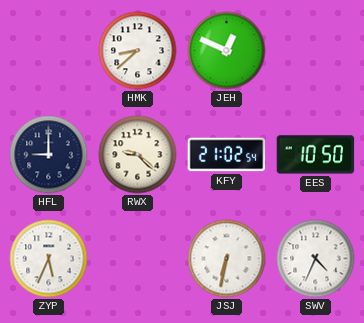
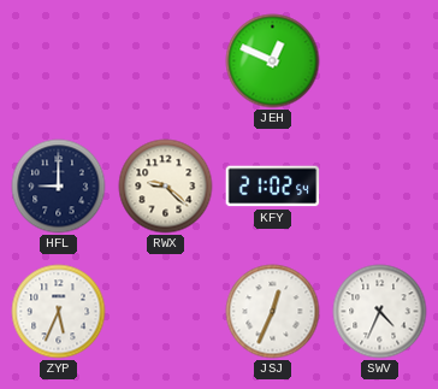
HMK: 8:38 -> none
EES: 10:50 -> none
JSJ: 6:32 -> 12:34
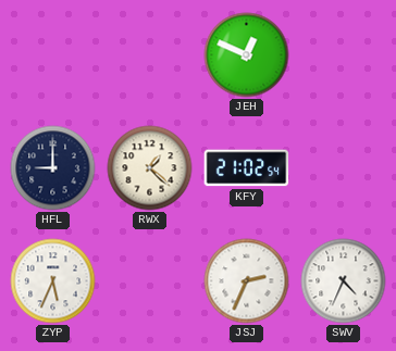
RWX: 9:22 -> 1:22
JSJ: 12:34 -> 2:34
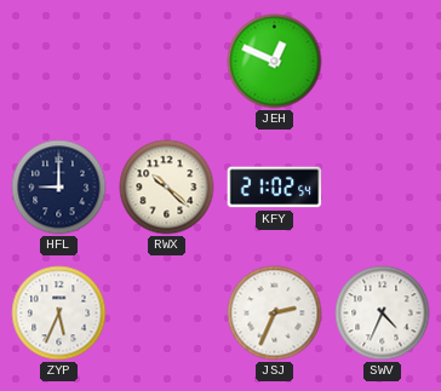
RWX: 1:22 -> 10:22
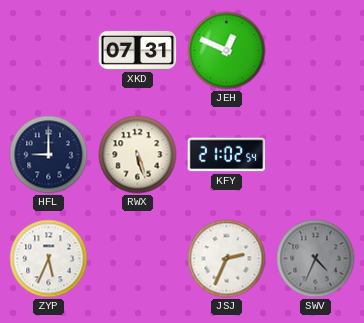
XKD: none -> 07:31
RWX: 10:22 -> 5:27
SWV dial: white -> grey
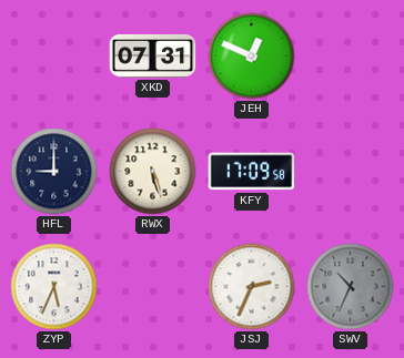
KFY: 21:02 -> 17:09
SWV: 4:34 -> 10:34
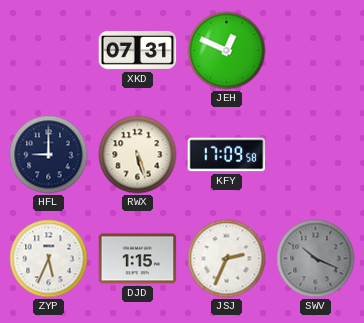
DJD: none -> 1:15
SWV: 10:34 -> 10:19
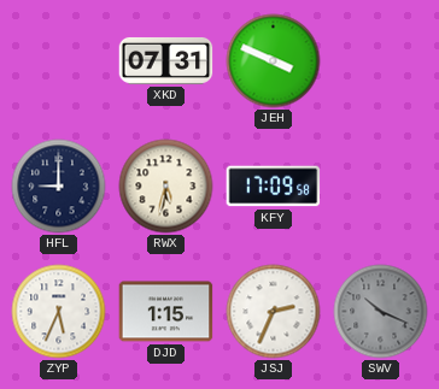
JEH: 12:49 -> 3:49
RWX: 5:27 -> 5:32
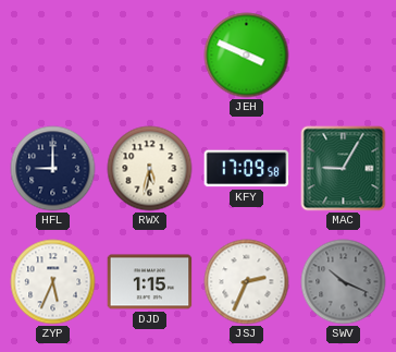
XKD: 07:31 -> none
MAC: none -> 9:05
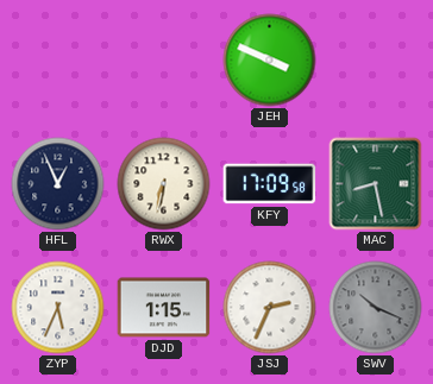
HFL: 9:00 -> 12:56
RWX: 5:32 -> 6:32
MAC: 9:05 -> 8:28
